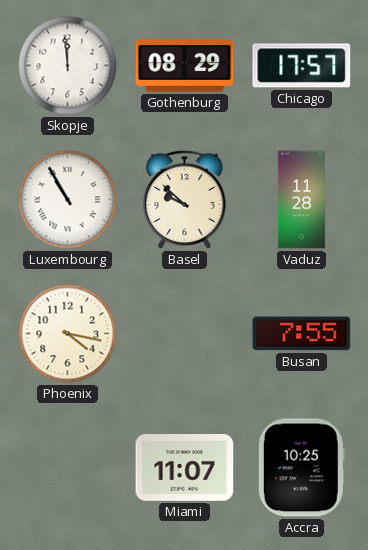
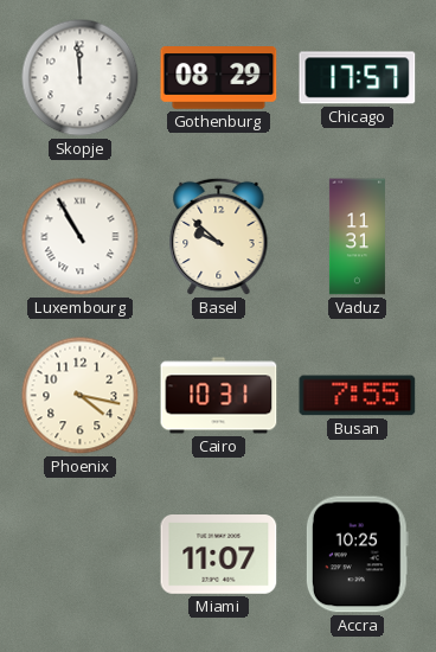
Vaduz: 11:28 -> 11:31
Cairo: none -> 10:31
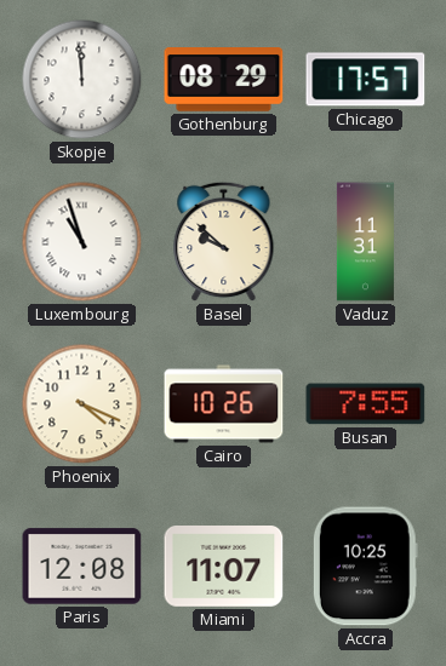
Luxembourg: 10:55 -> 10:57
Phoenix: 4:17 -> 4:19
Cairo: 10:31 -> 10:26
Paris: none -> 12:08
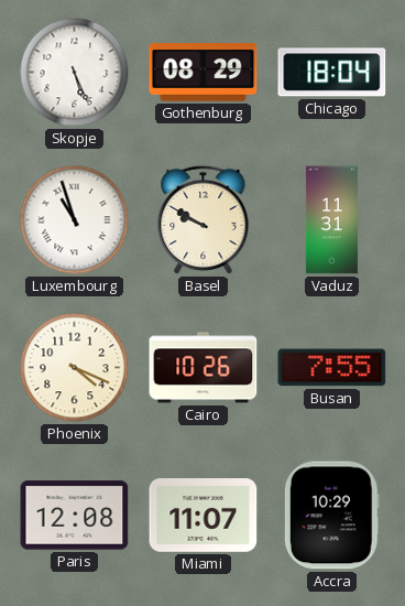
Skopje: 11:59 -> 5:26
Chicago: 17:57 -> 18:04
Basel: 9:52 -> 9:50
Accra: 10:25 -> 10:29
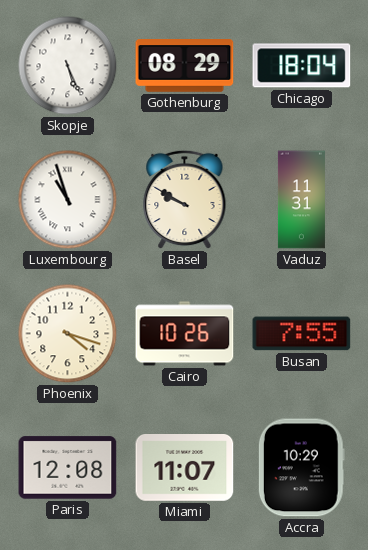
Phoenix: 4:19 -> 4:18
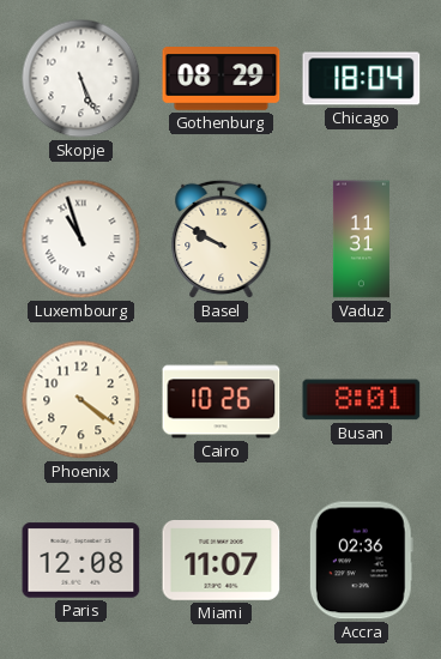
Phoenix: 4:18 -> 4:21
Busan: 7:55 -> 8:01
Accra: 10:29 -> 02:36
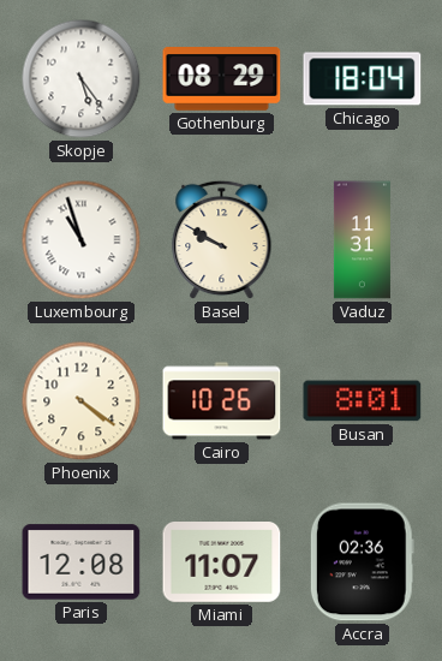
Skopje: 5:26 -> 5:24
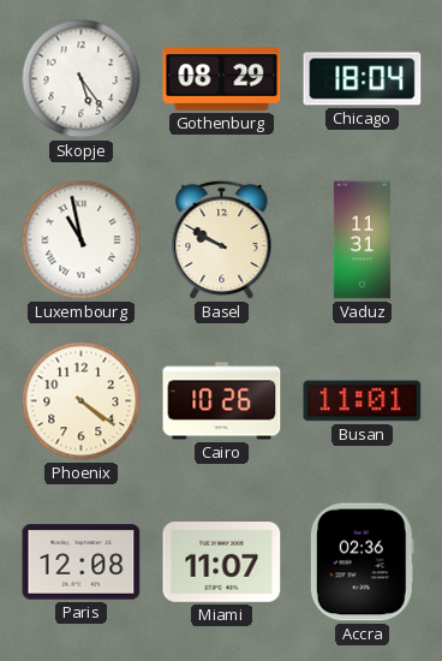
Luxembourg: 10:57 -> 10:58
Busan: 8:01 -> 11:01
